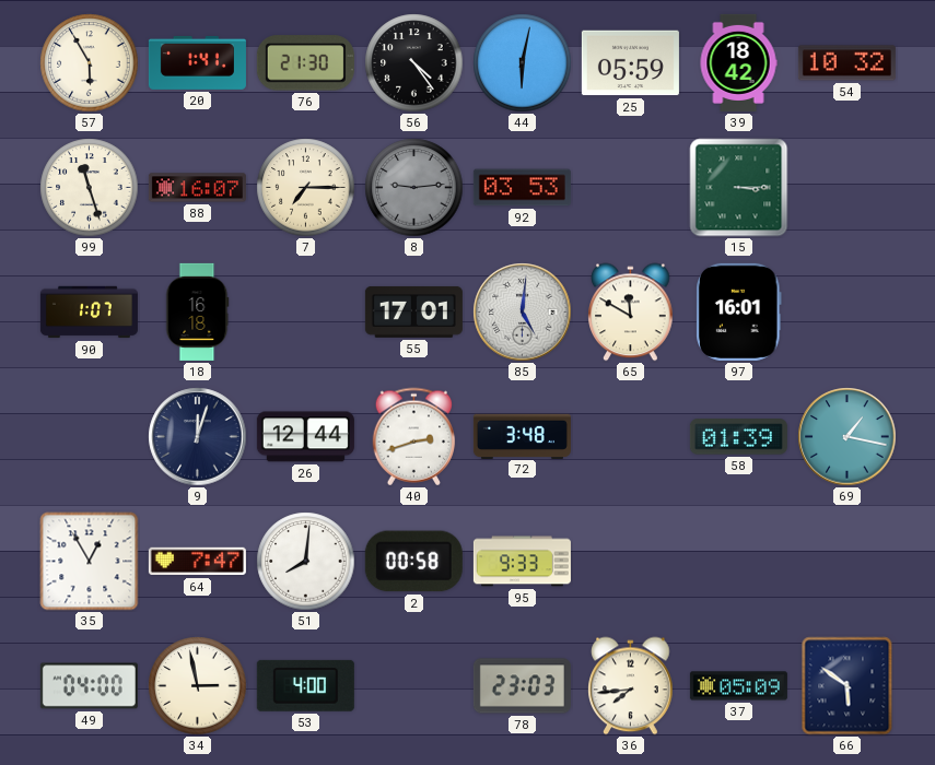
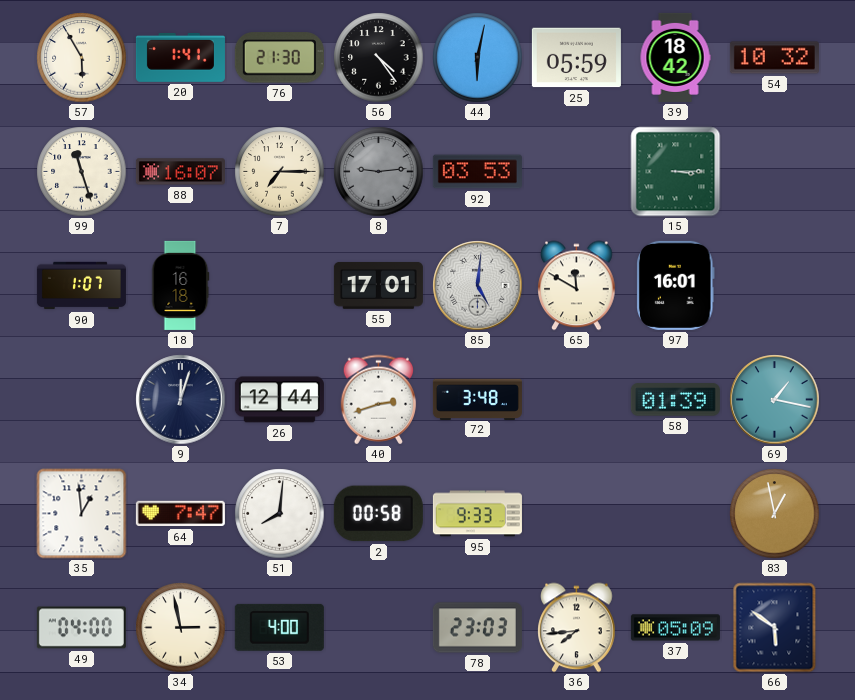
35: 12:55 -> 12:59
83: none -> 12:58
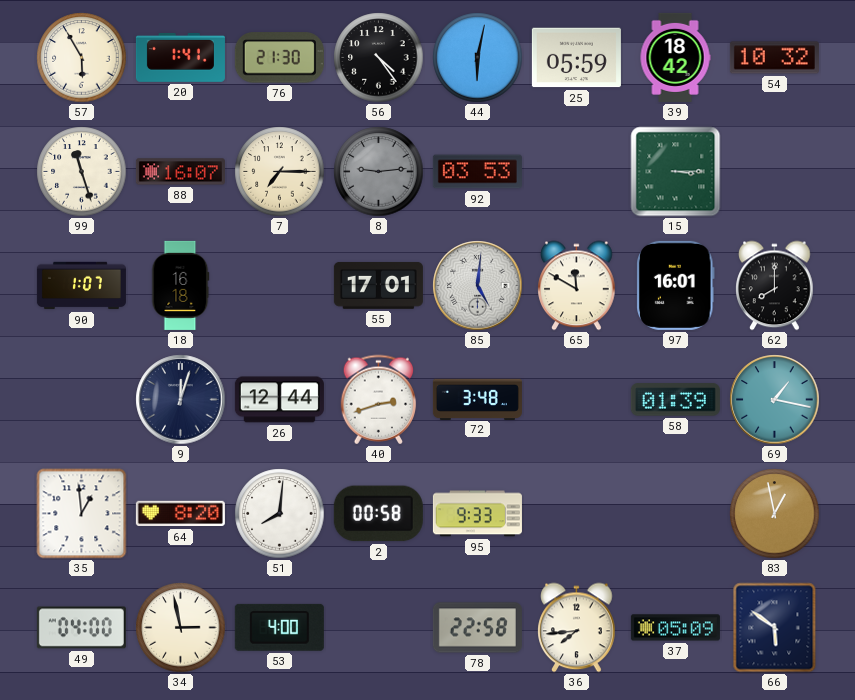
62: none -> 8:00
64: 7:47 -> 8:20
78: 23:03 -> 22:58
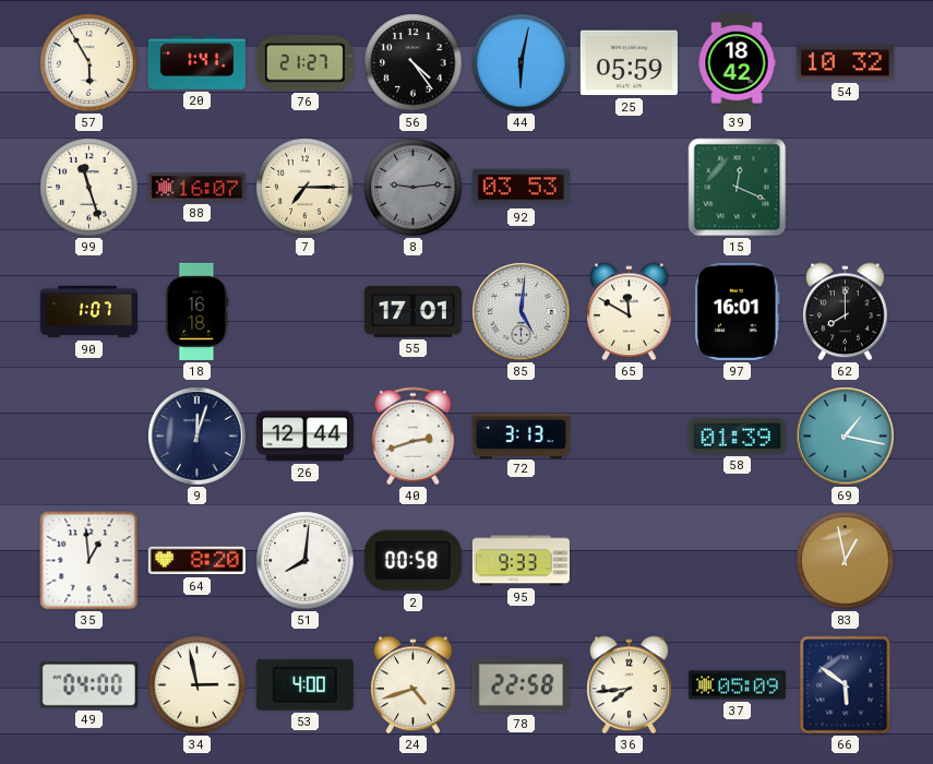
76: 21:30 -> 21:27
15: 3:15 -> 12:19
72: 3:48 -> 3:13
24: none -> 4:42
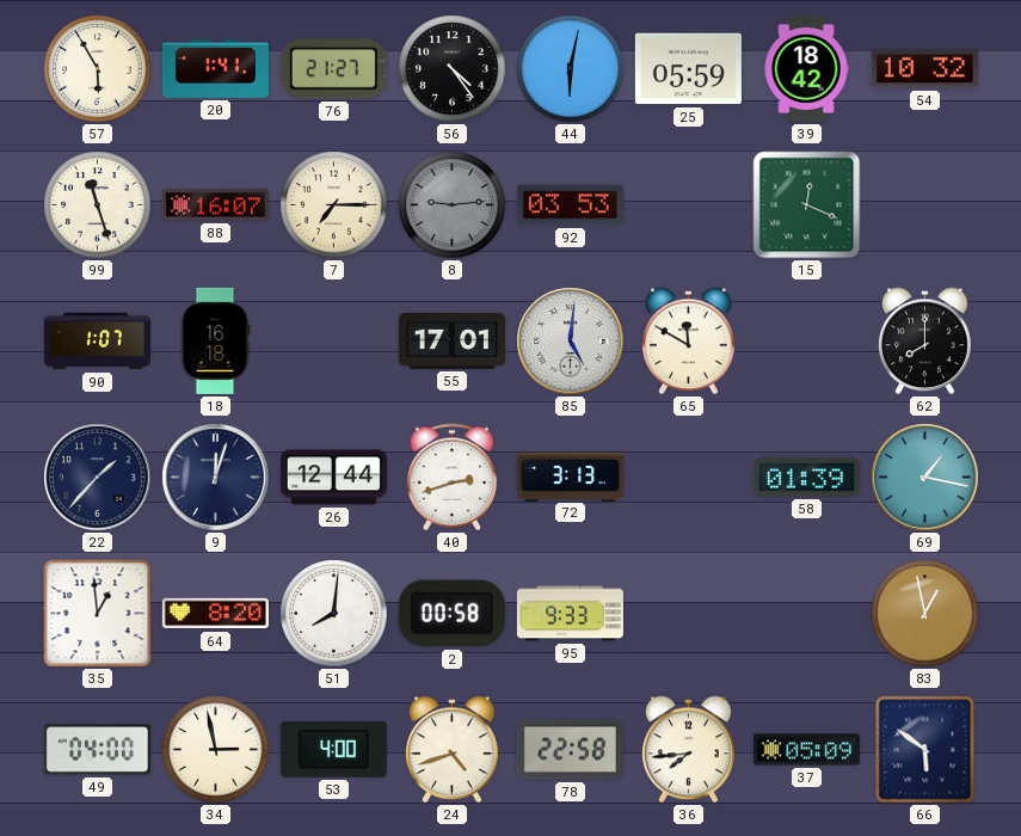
97: 16:01 -> none
22: none -> 1:37
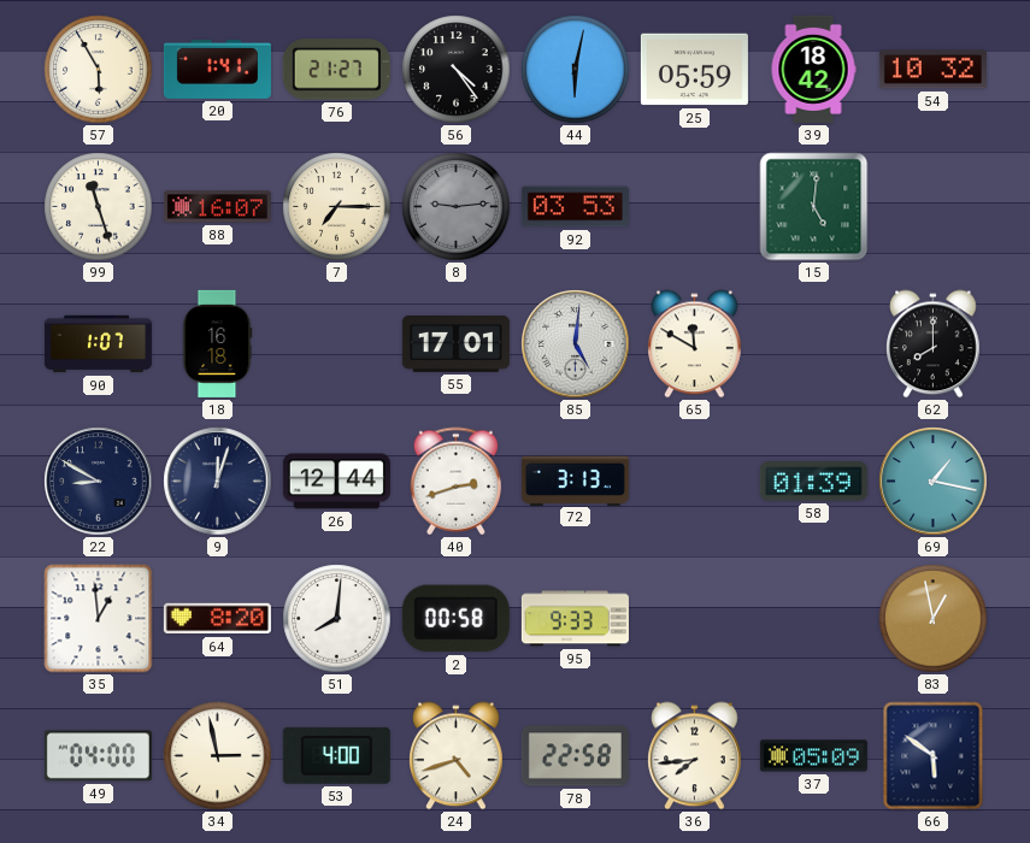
15: 12:19 -> 5:01
22: 1:37 -> 8:50
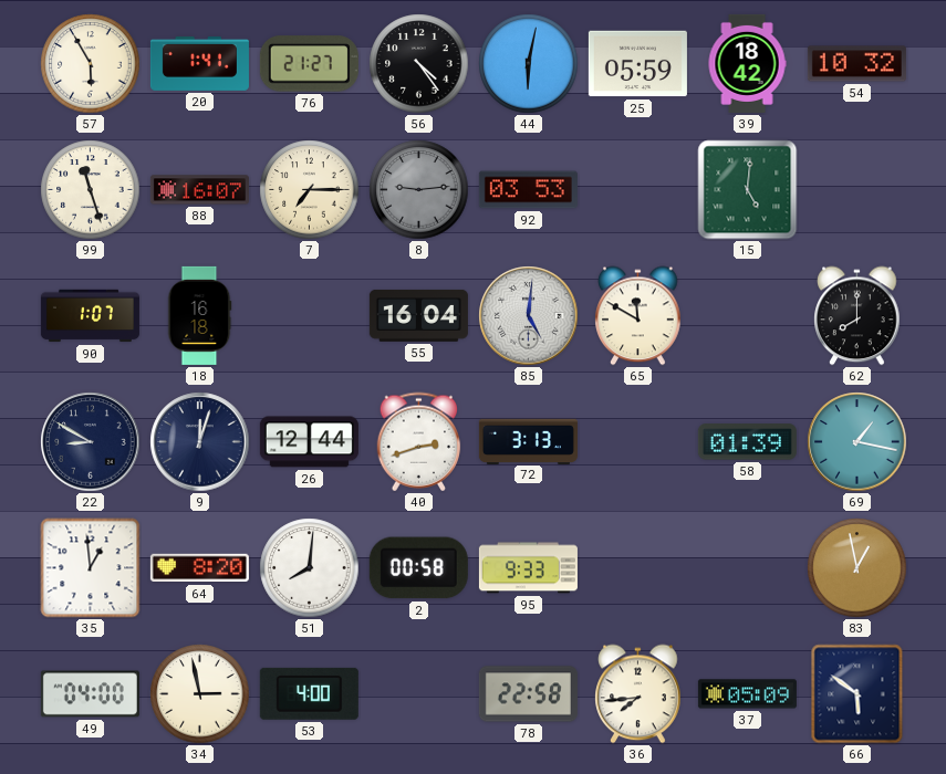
55: 17:01 -> 16:04
24: 4:42 -> none
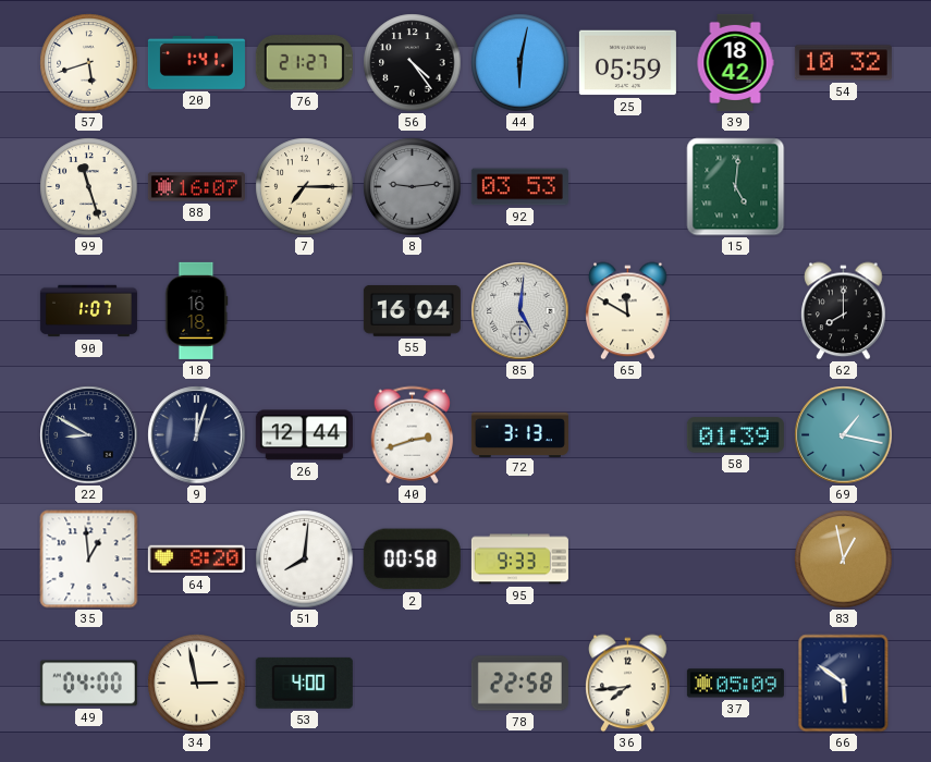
57: 5:55 -> 5:42
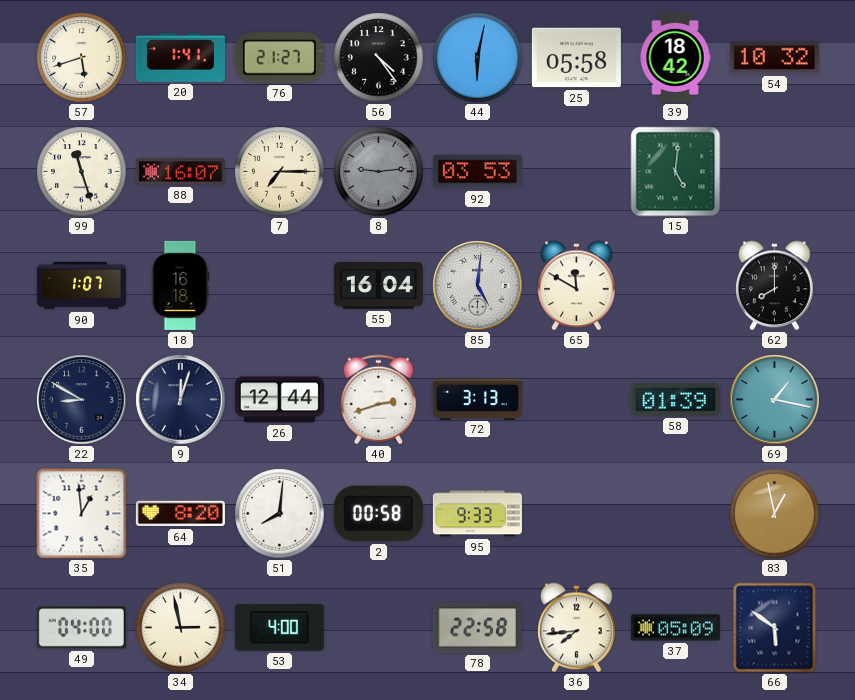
25: 05:59 -> 05:58
